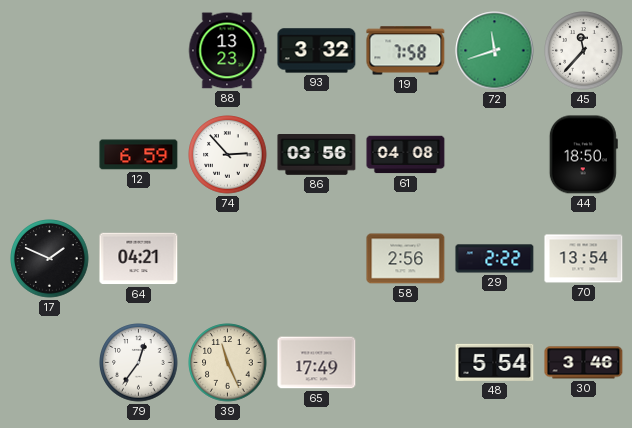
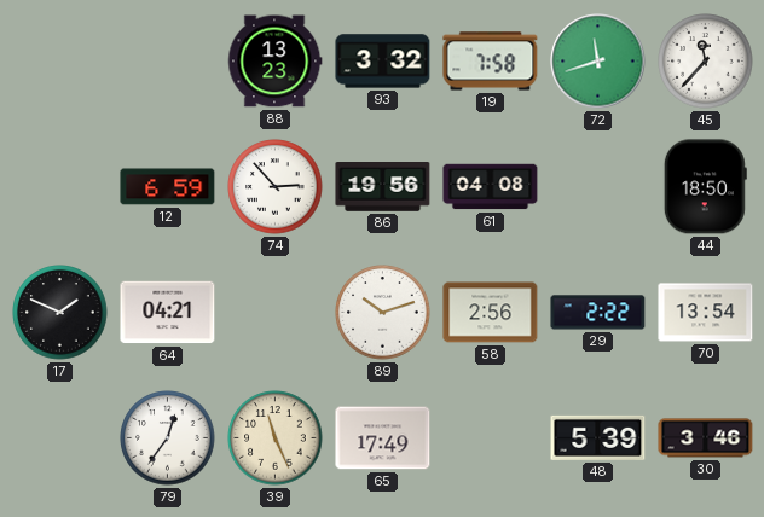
86: 03:56 -> 19:56
89: none -> 10:12
48: 5:54 -> 5:39
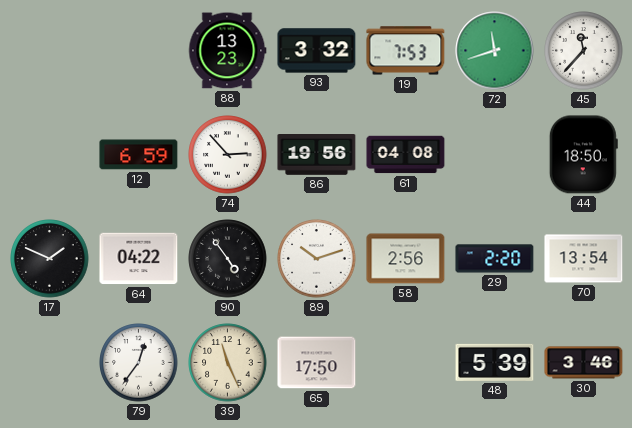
19: 7:58 -> 7:53
64: 04:21 -> 04:22
90: none -> 4:54
29: 2:22 -> 2:20
65: 17:49 -> 17:50
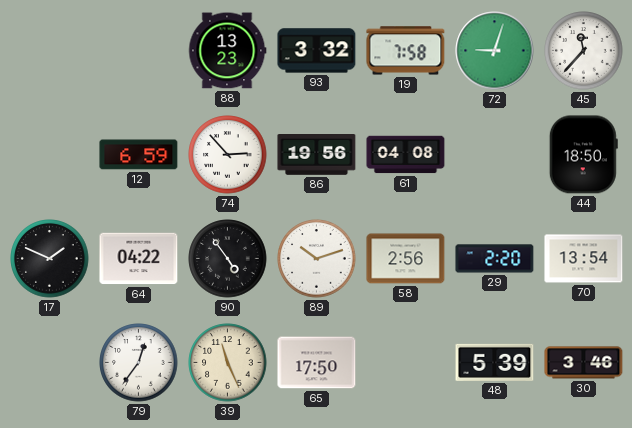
19: 7:53 -> 7:58
72: 11:42 -> 9:03
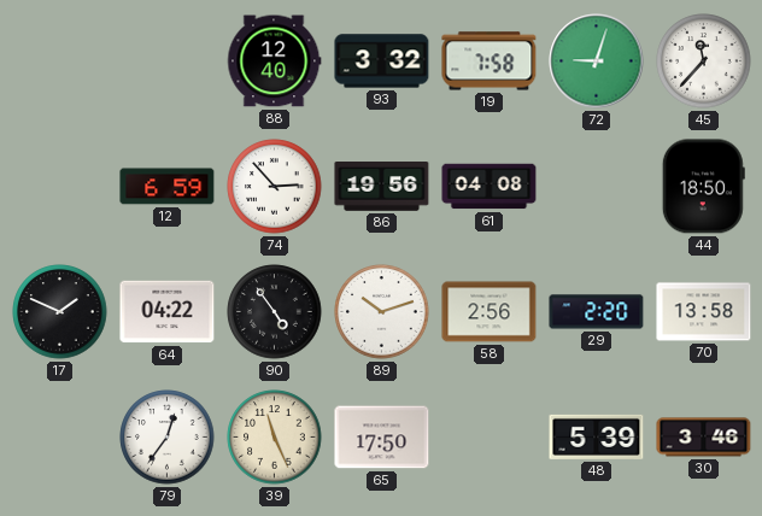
88: 13:23 -> 12:40
70: 13:54 -> 13:58
